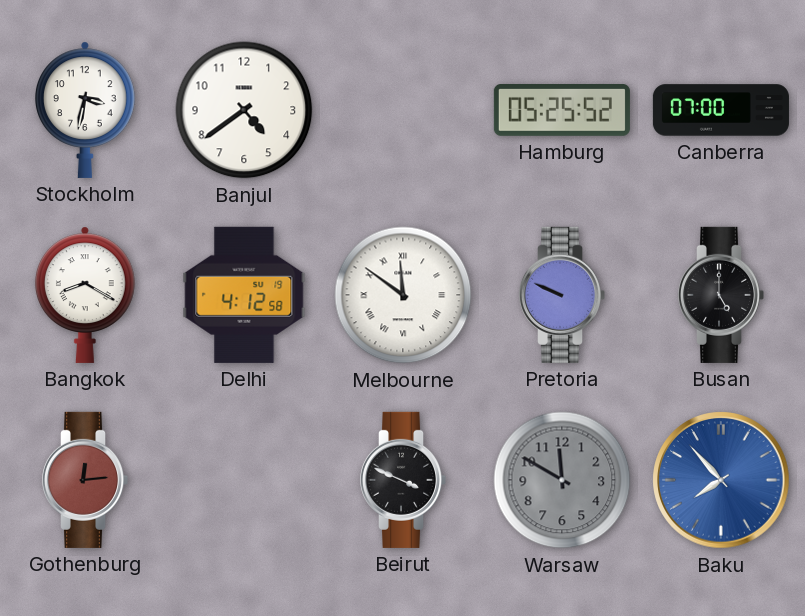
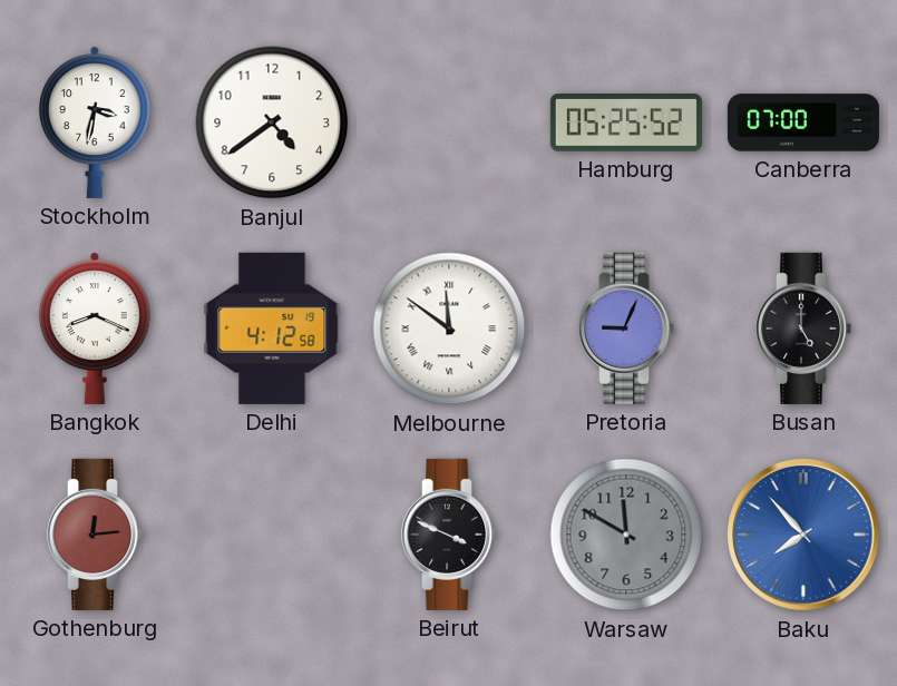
Bangkok: 8:20 -> 8:19
Pretoria: 9:49 -> 9:04
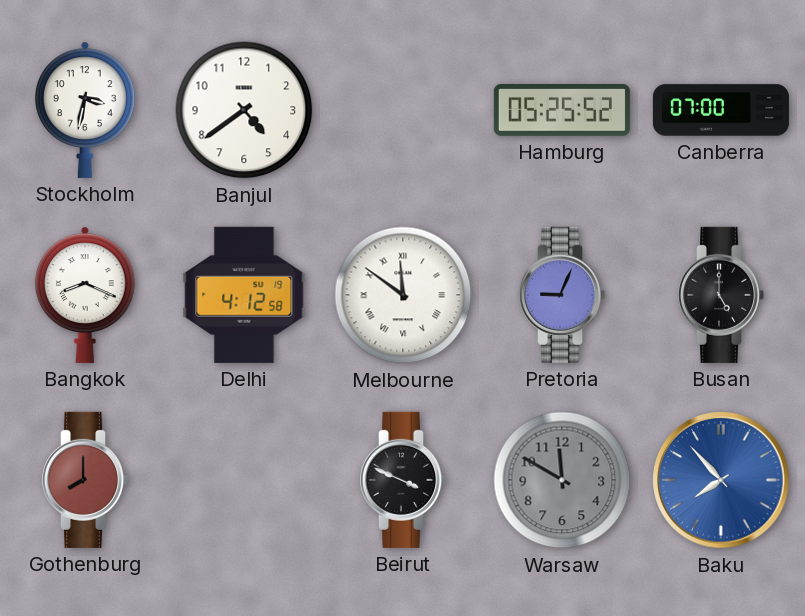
Gothenburg: 12:14 -> 8:00
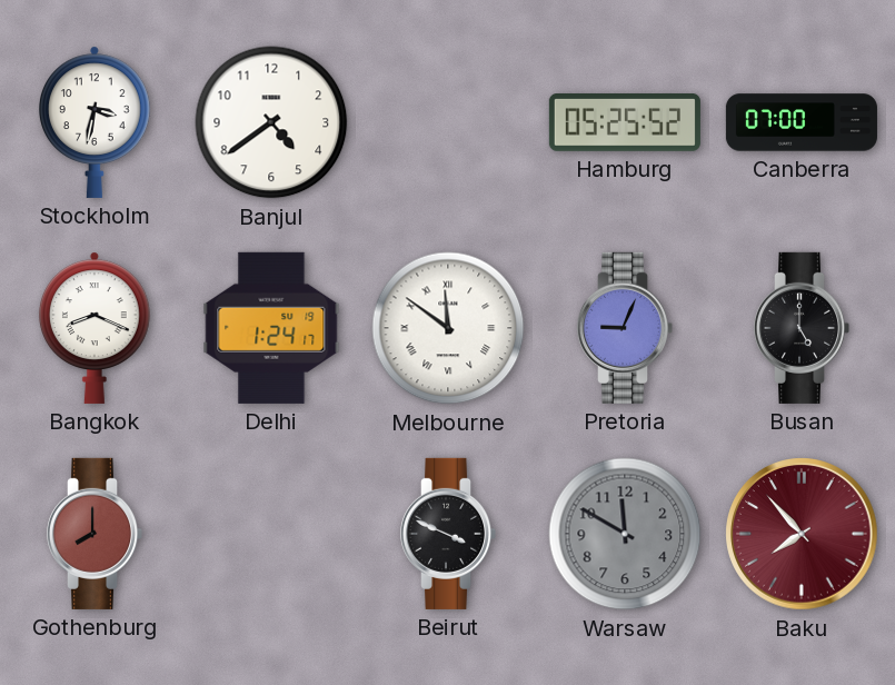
Delhi: 4:12 -> 1:24
Baku dial: blue -> burgundy
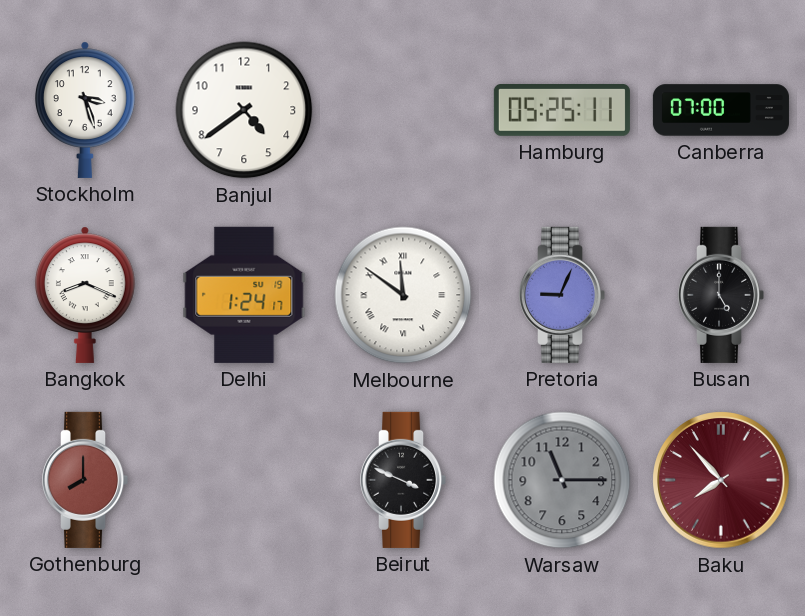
Stockholm: 3:32 -> 3:27
Hamburg: 05:25:52 -> 05:25:11
Warsaw: 11:50 -> 11:15
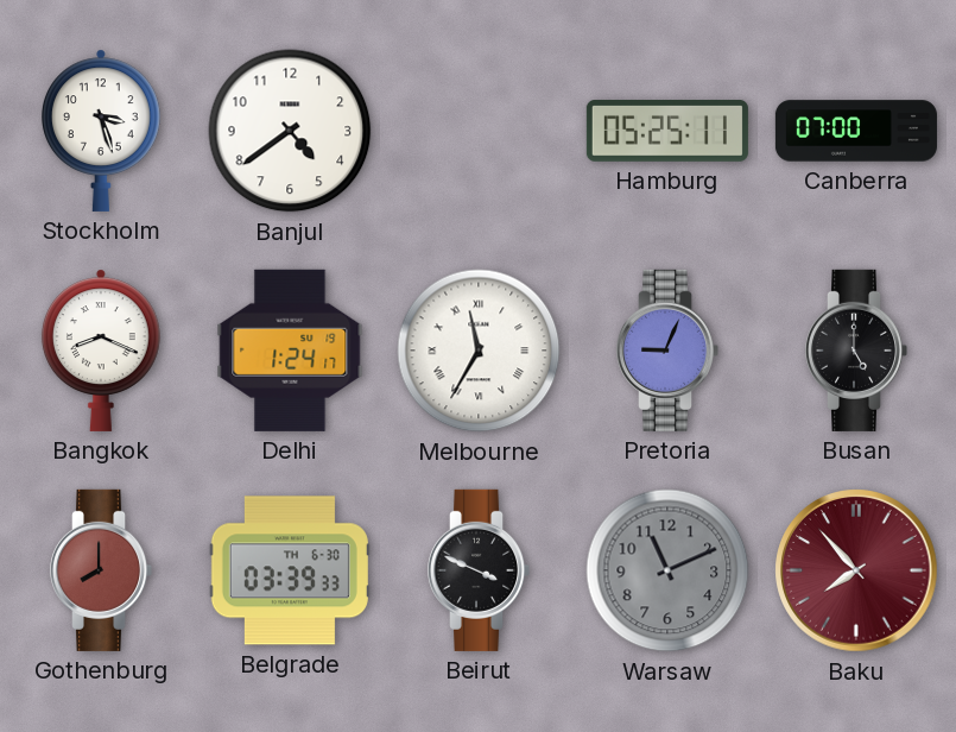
Melbourne: 11:51 -> 11:35
Belgrade: none -> 03:39
Warsaw: 11:15 -> 11:11
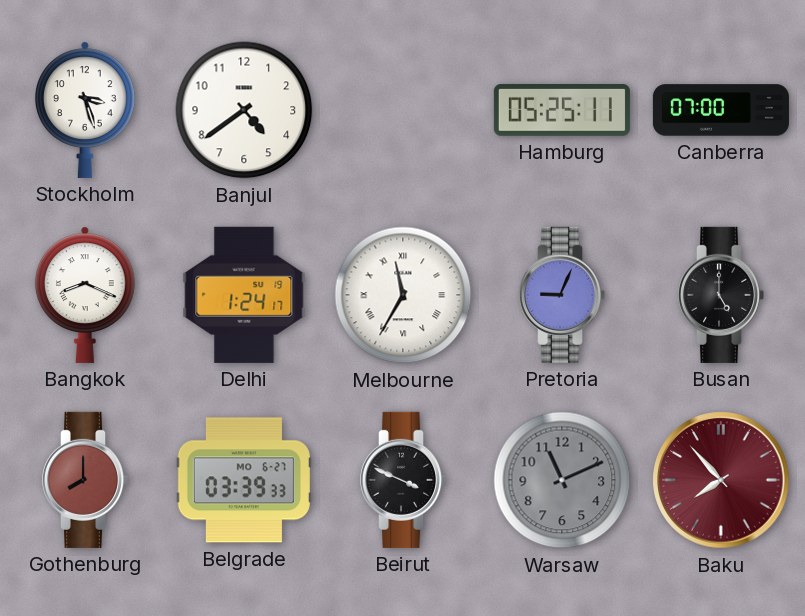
Belgrade date: TH 6-30 -> MO 6-27
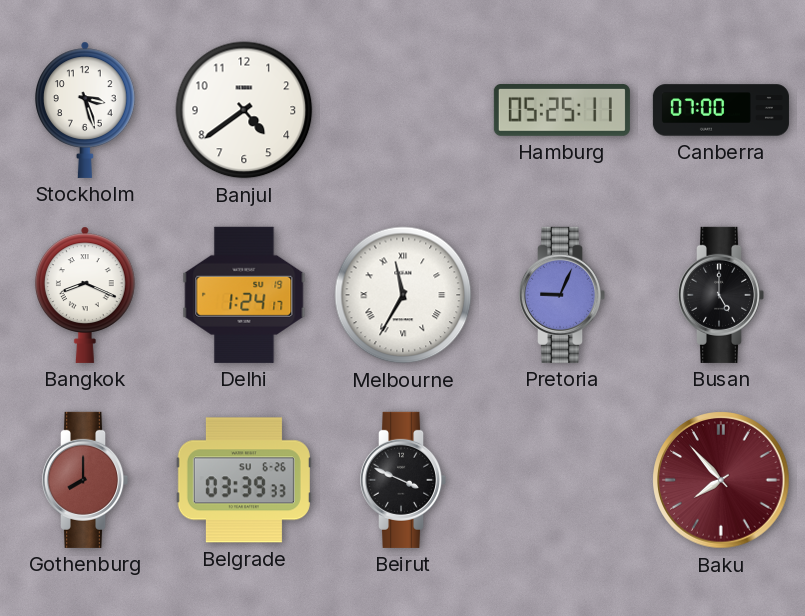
Belgrade date: MO 6-27 -> SU 6-26
Warsaw: 11:11 -> none
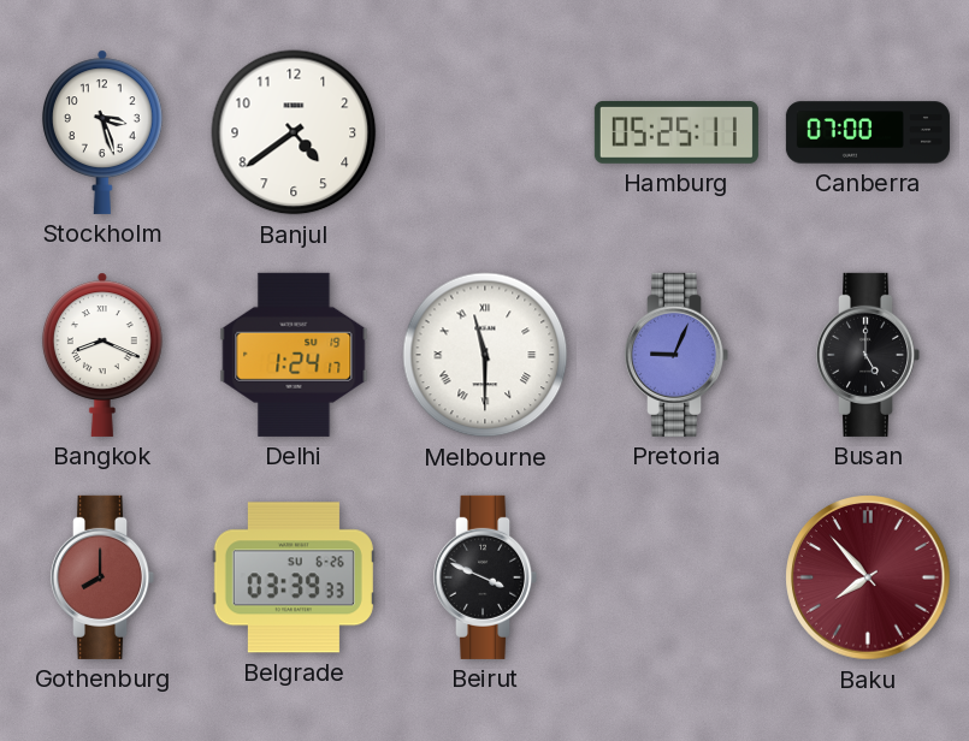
Melbourne: 11:35 -> 11:30
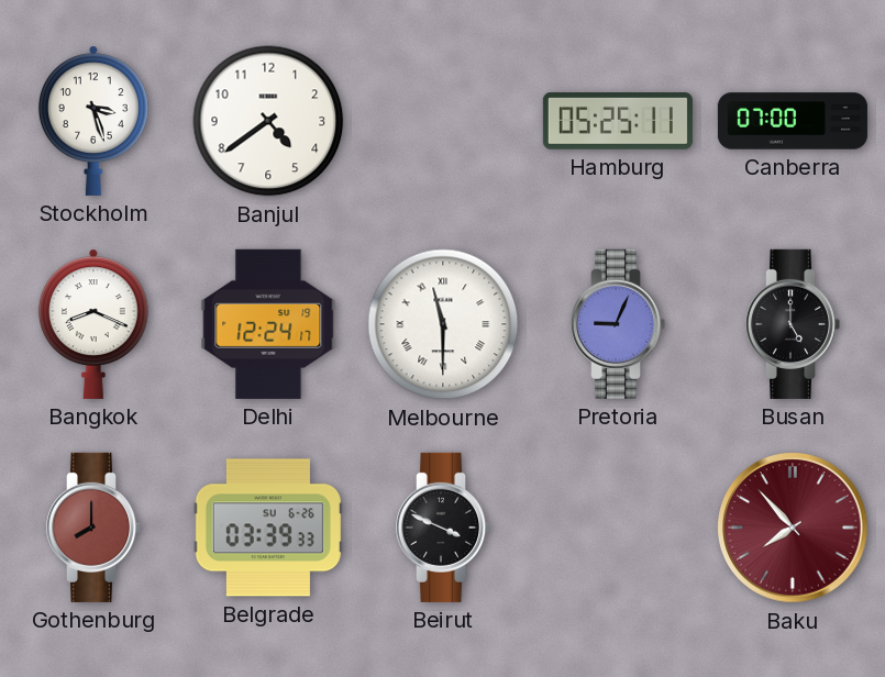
Delhi: 1:24 -> 12:24
